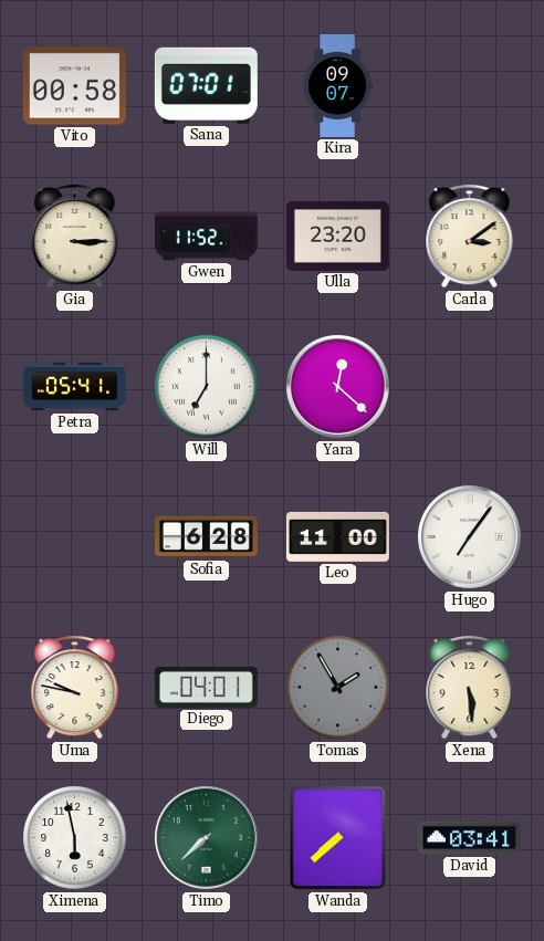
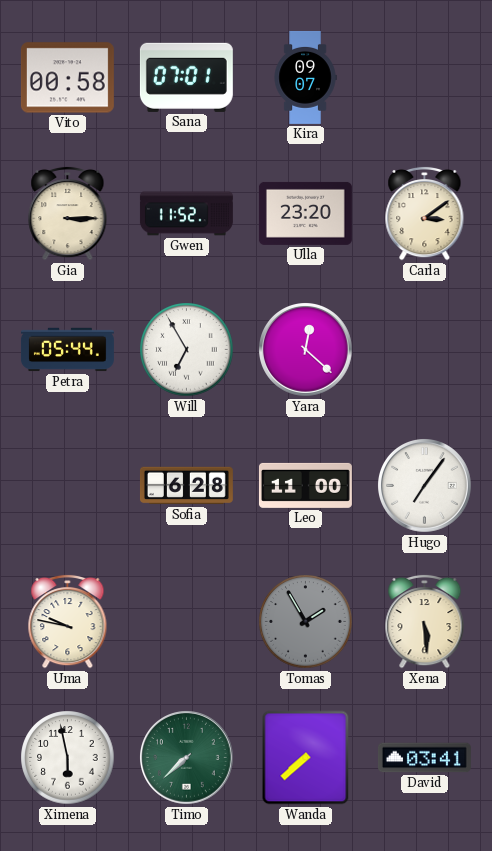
Petra: 05:41 -> 05:44
Will: 7:00 -> 6:55
Diego: 04:01 -> none
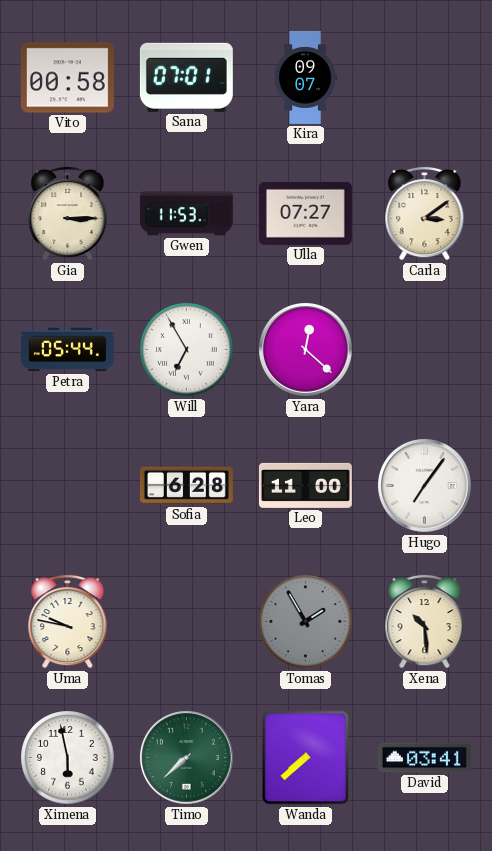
Gwen: 11:52 -> 11:53
Ulla: 23:20 -> 07:27
Xena: 5:29 -> 10:29
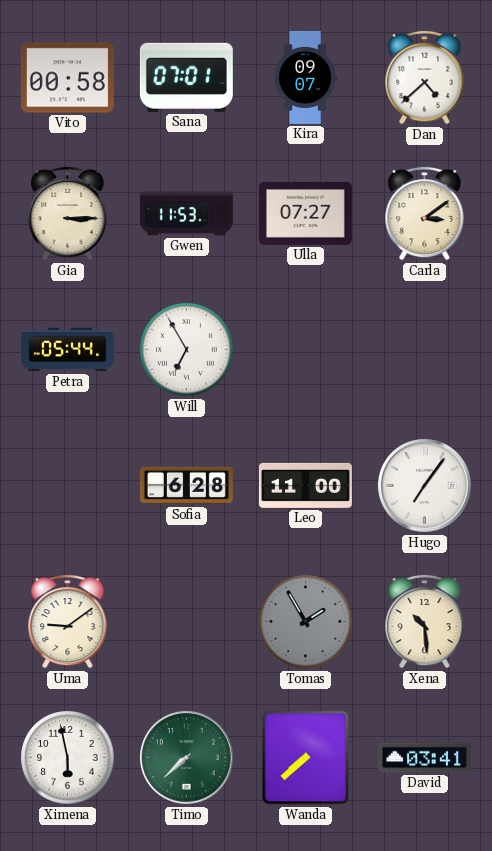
Dan: none -> 4:38
Yara: 12:22 -> none
Uma: 9:47 -> 9:09
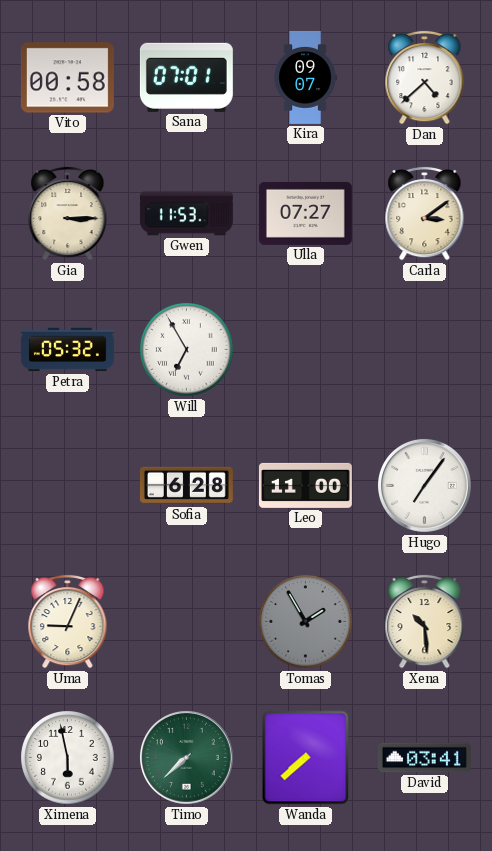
Petra: 05:44 -> 05:32
Uma: 9:09 -> 9:04
